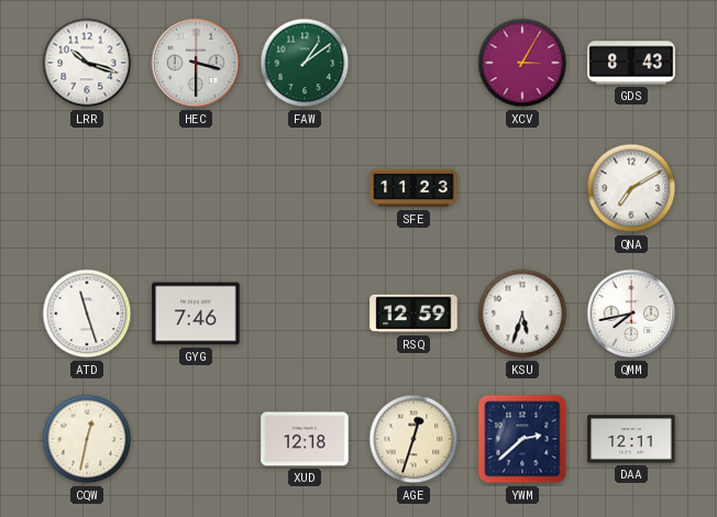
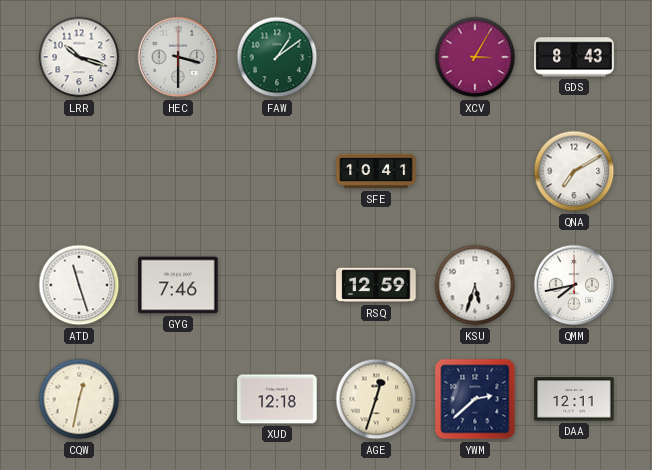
SFE: 11:23 -> 10:41
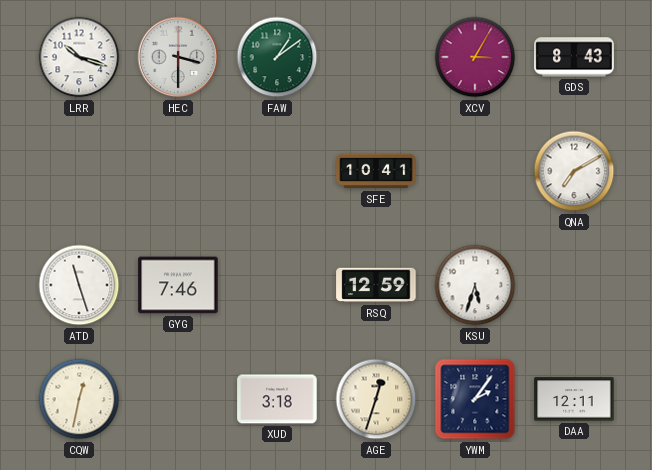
QMM: 7:43 -> none
XUD: 12:18 -> 3:18
YWM: 2:38 -> 2:06
